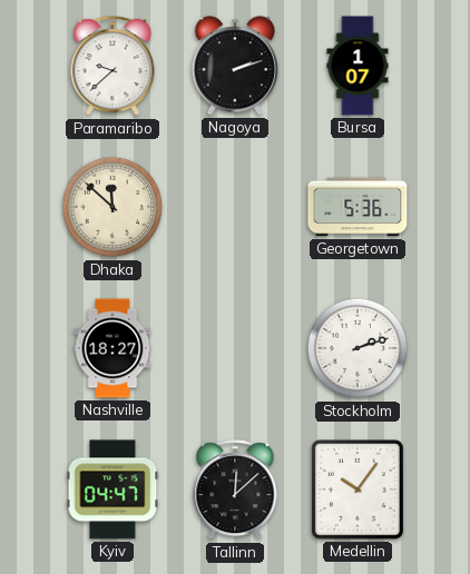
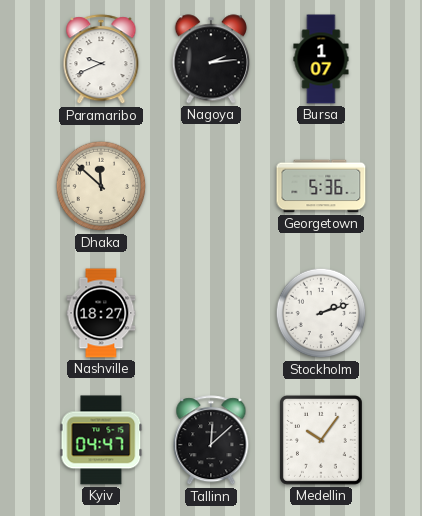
Paramaribo: 9:38 -> 9:41
Nagoya: 2:12 -> 2:14
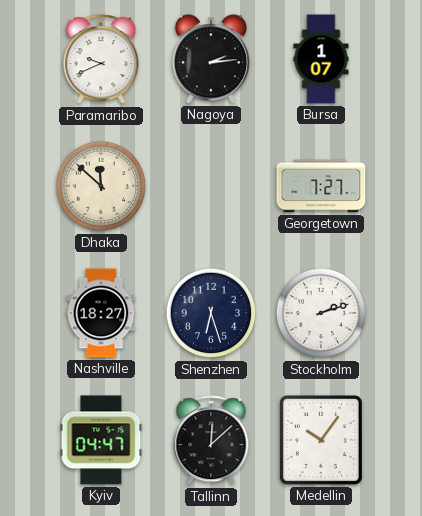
Georgetown: 5:36 -> 7:27
Shenzhen: none -> 6:27
